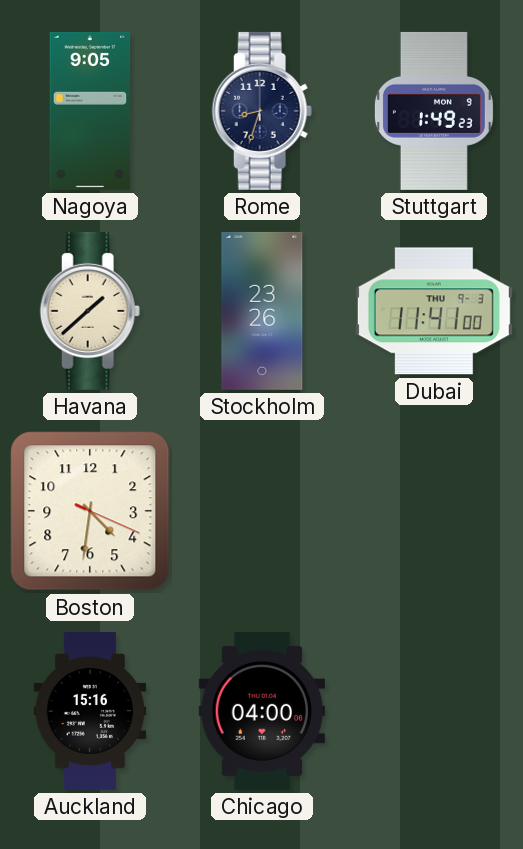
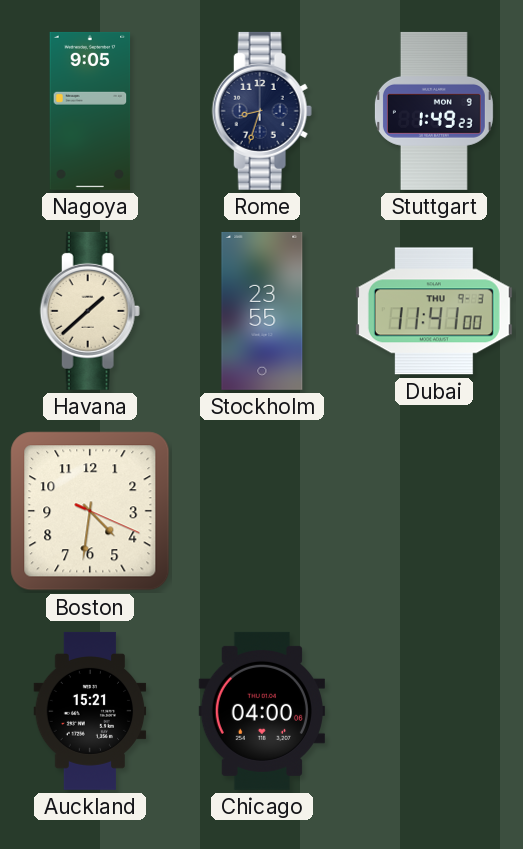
Stockholm: 23:26 -> 23:55
Auckland: 15:16 -> 15:21
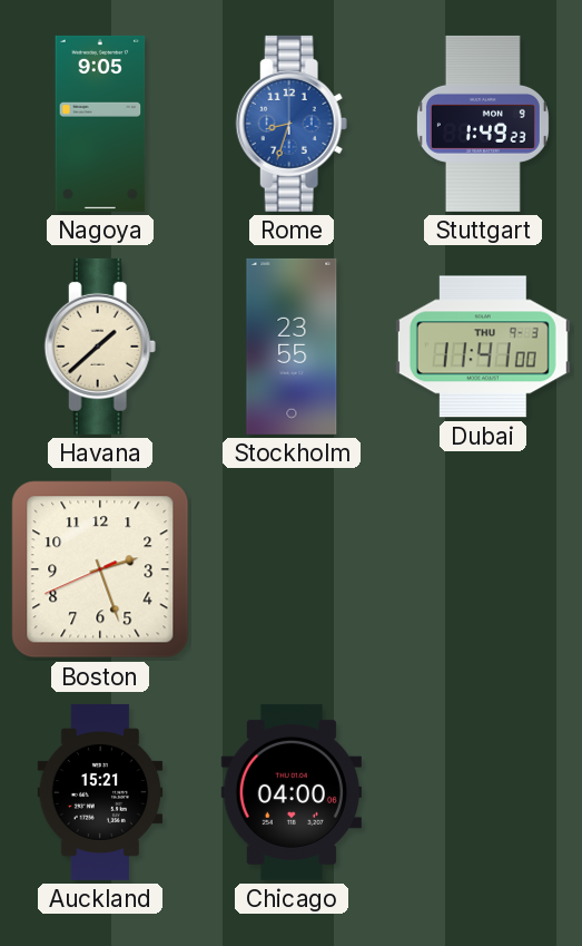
Rome dial: navy -> blue
Boston: 4:31 -> 2:26
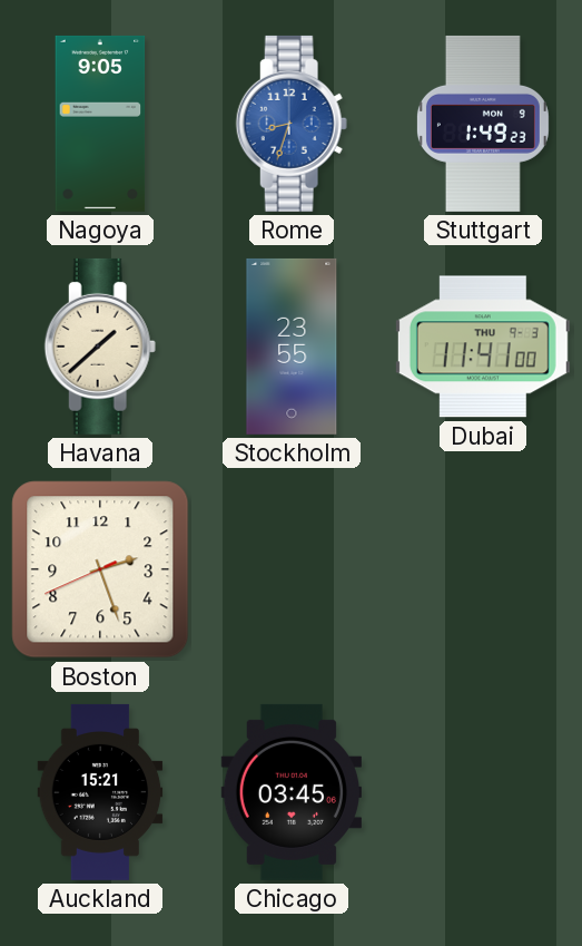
Chicago: 04:00 -> 03:45
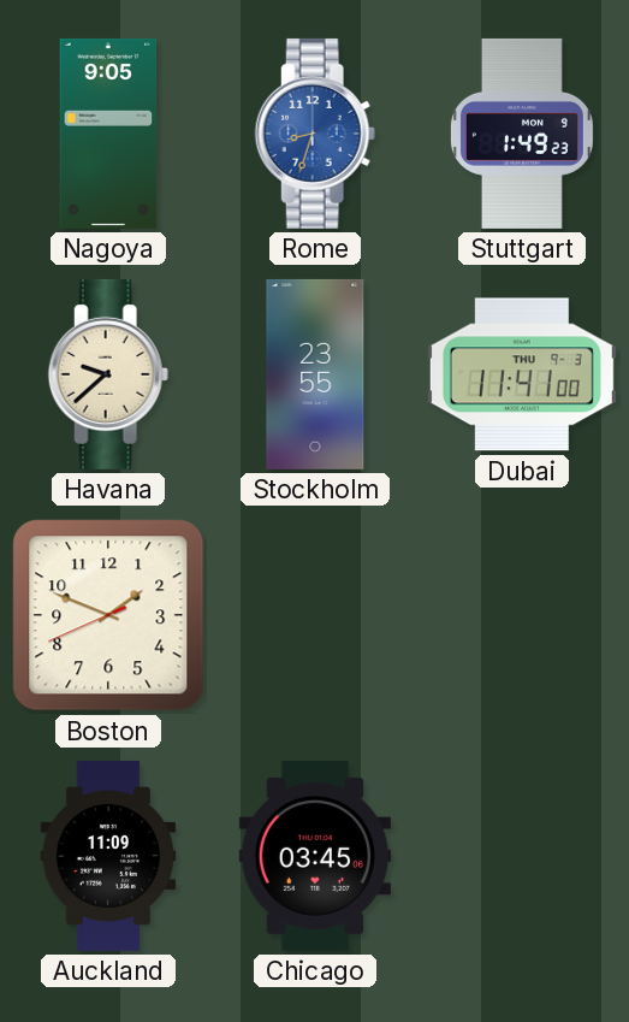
Havana: 1:38 -> 9:38
Boston: 2:26 -> 1:48
Auckland: 15:21 -> 11:09
